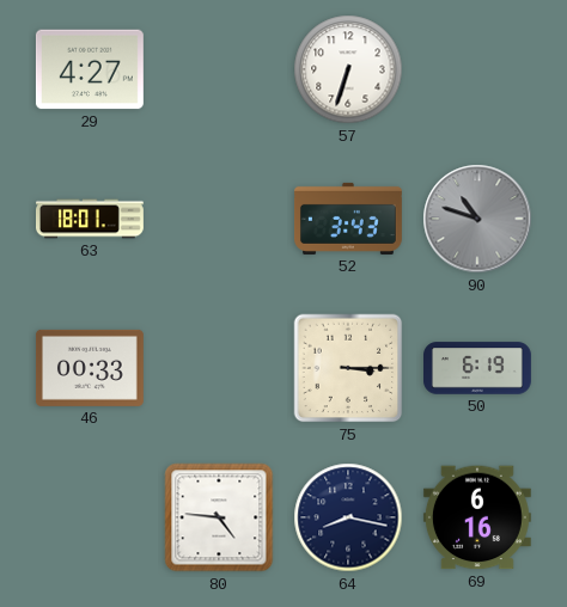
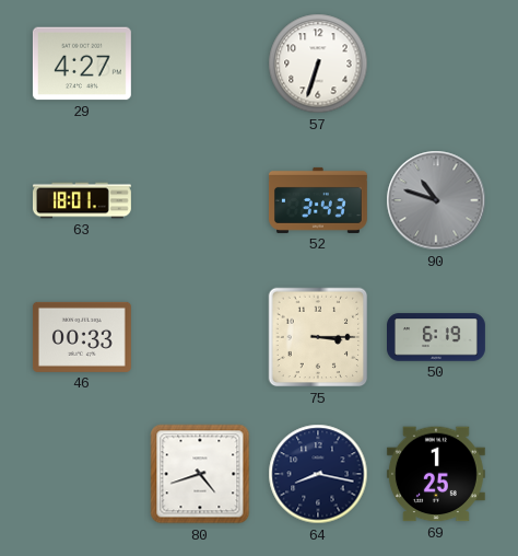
80: 4:46 -> 4:42
69: 6:16 -> 1:25
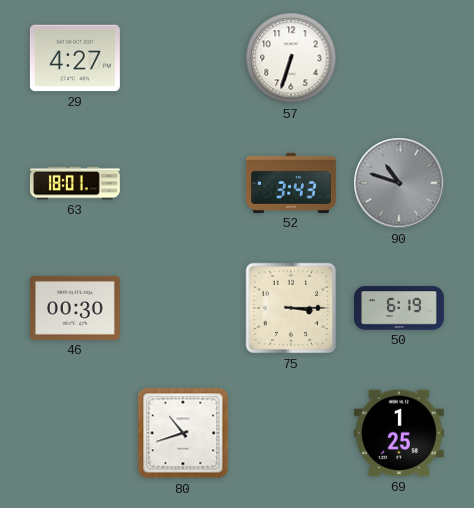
46: 00:33 -> 00:30
80: 4:42 -> 10:42
64: 8:17 -> none
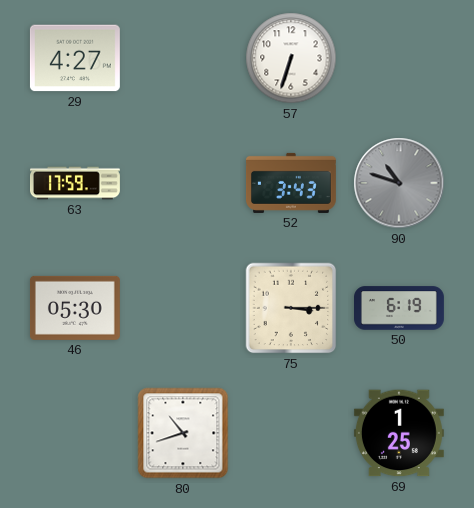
63: 18:01 -> 17:59
46: 00:30 -> 05:30
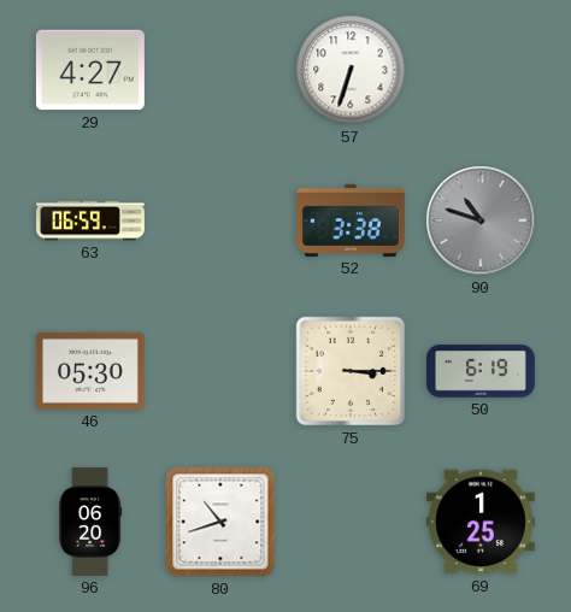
63: 17:59 -> 06:59
52: 3:43 -> 3:38
96: none -> 06:20
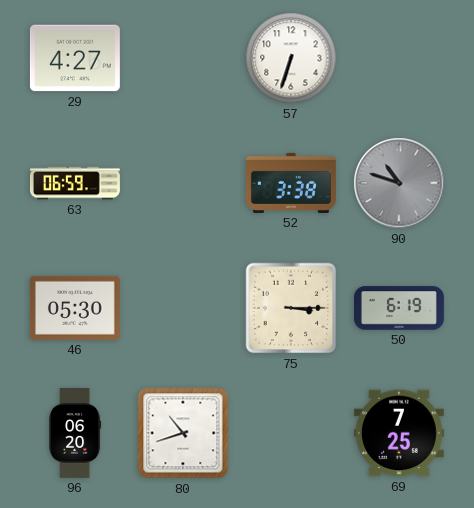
69: 1:25 -> 7:25
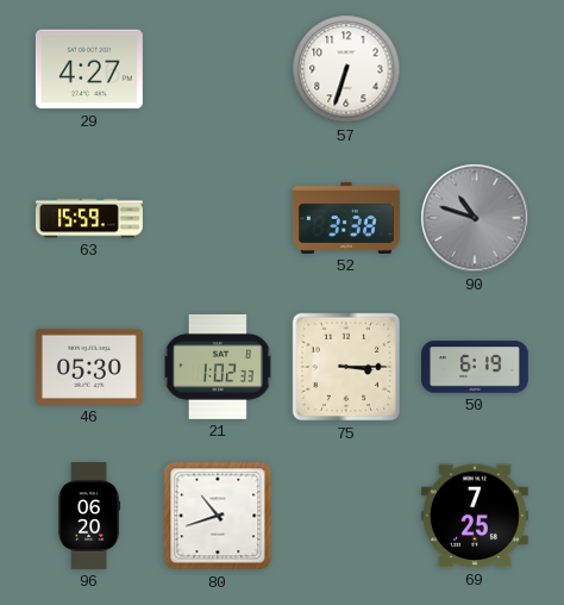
63: 06:59 -> 15:59
21: none -> 1:02
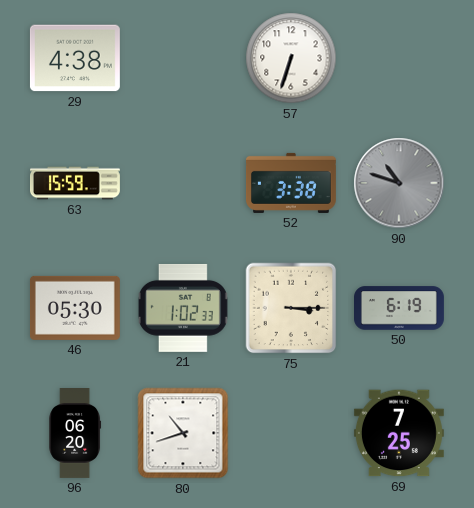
29: 4:27 -> 4:38
